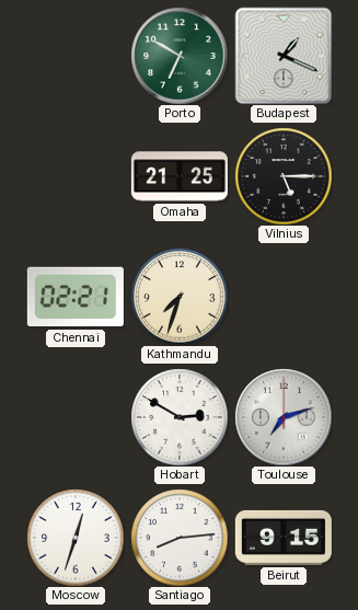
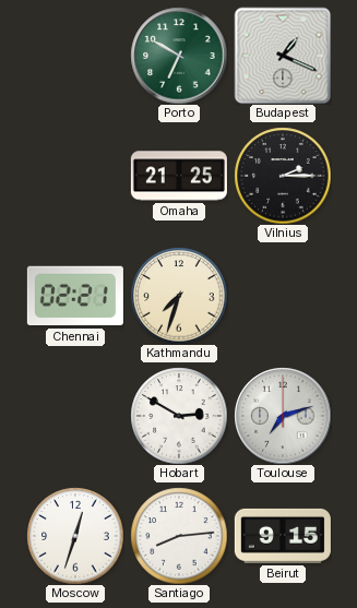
Vilnius: 5:15 -> 2:15
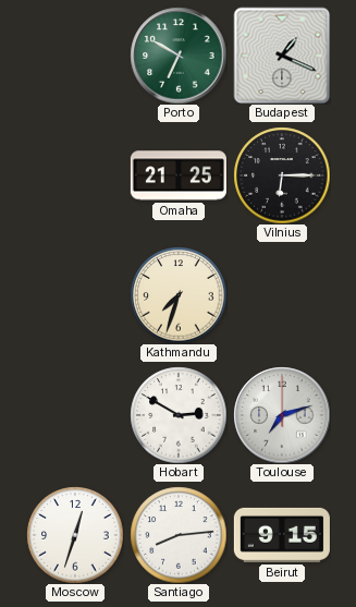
Vilnius: 2:15 -> 6:15
Chennai: 02:21 -> none
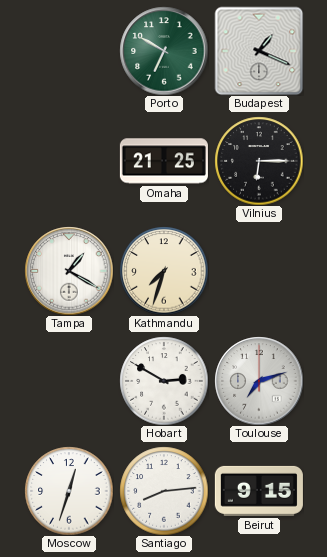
Tampa: none -> 1:20
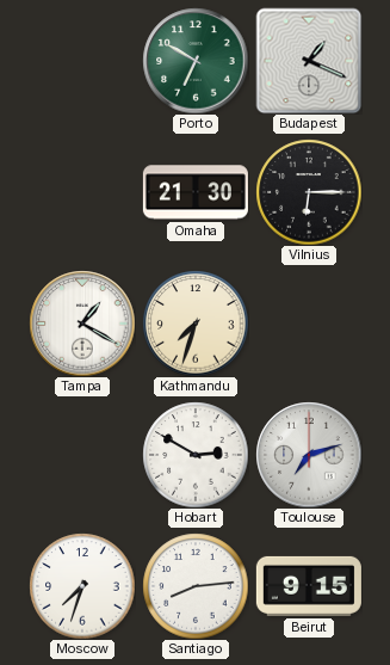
Omaha: 21:25 -> 21:30
Moscow: 12:33 -> 7:33
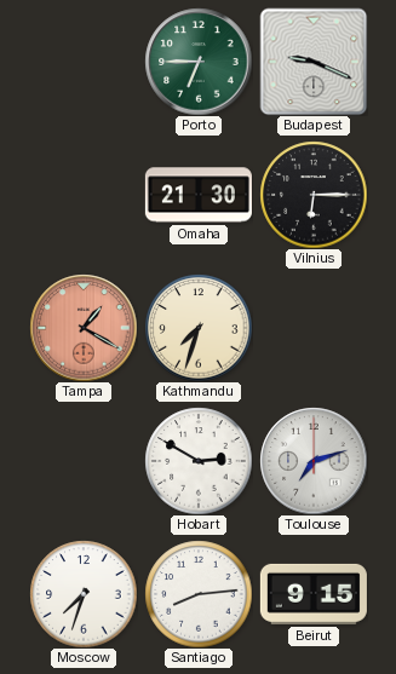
Porto: 6:50 -> 6:45
Budapest: 1:19 -> 9:19
Tampa dial: white -> salmon
